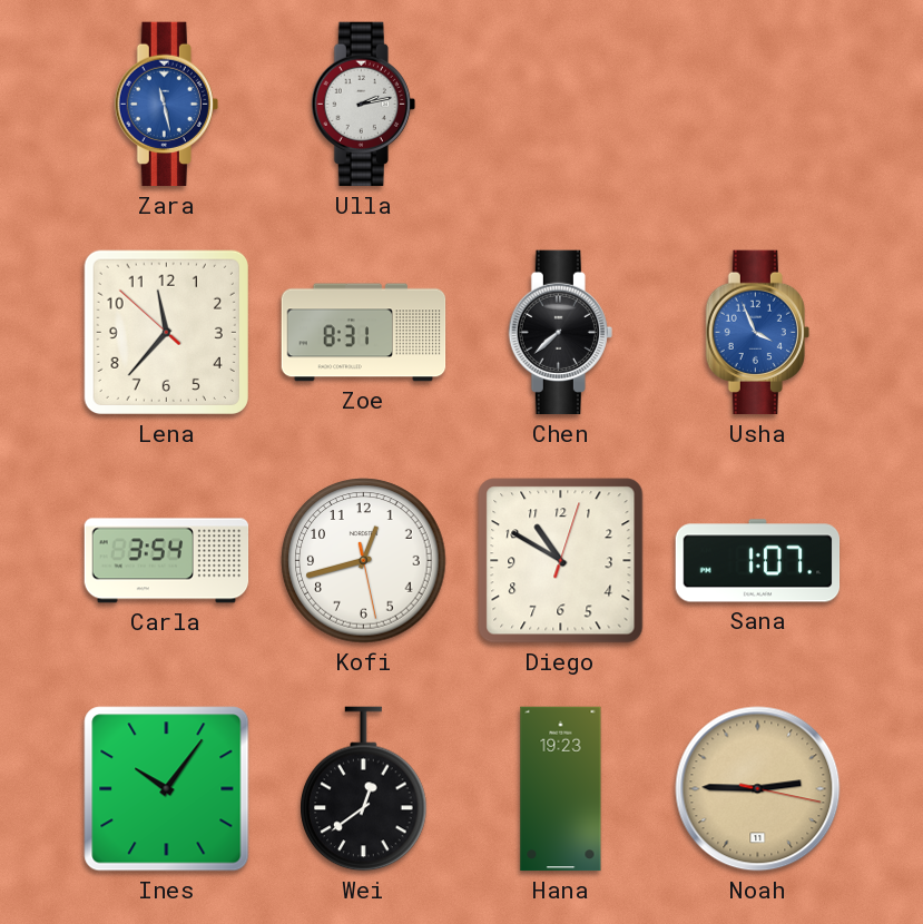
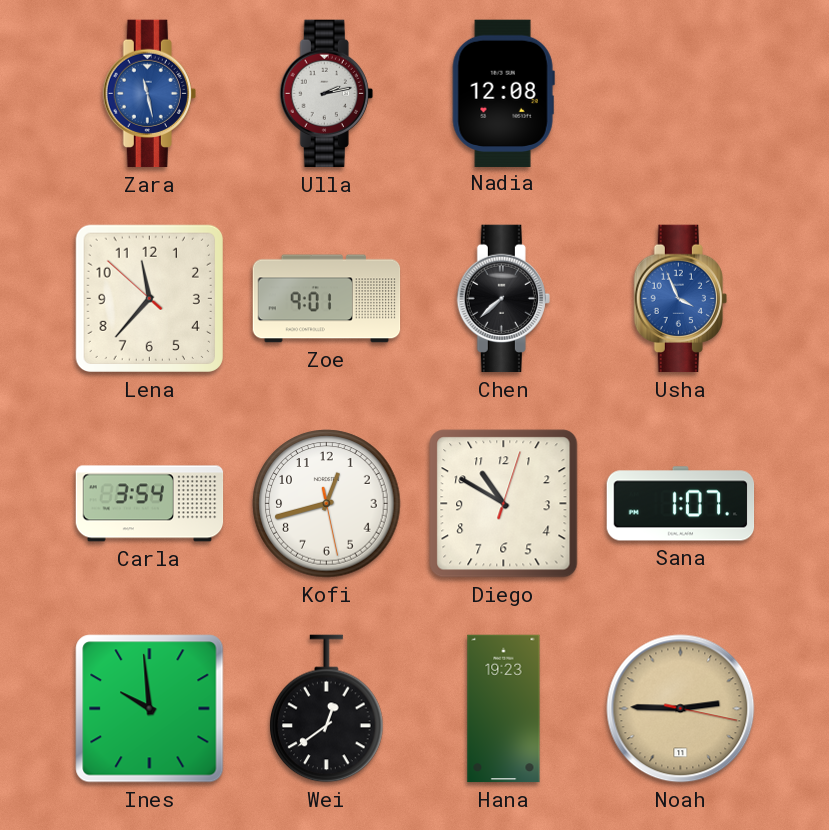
Nadia: none -> 12:08
Zoe: 8:31 -> 9:01
Ines: 10:06 -> 9:59
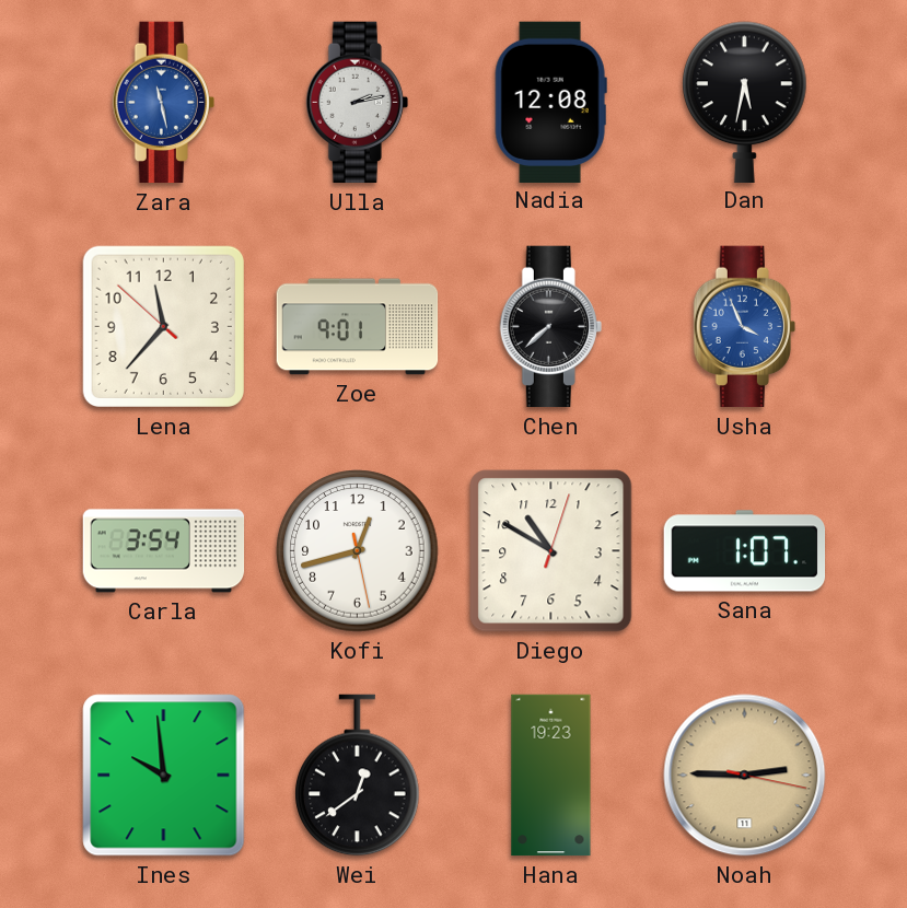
Dan: none -> 5:32
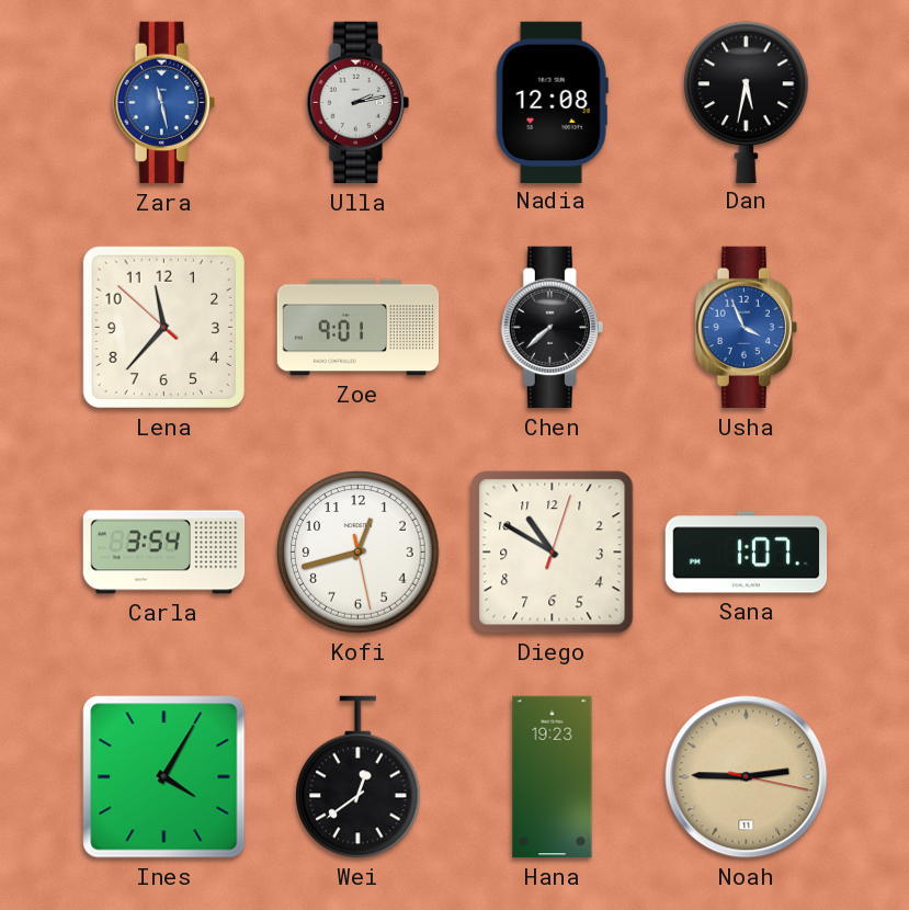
Ines: 9:59 -> 4:05
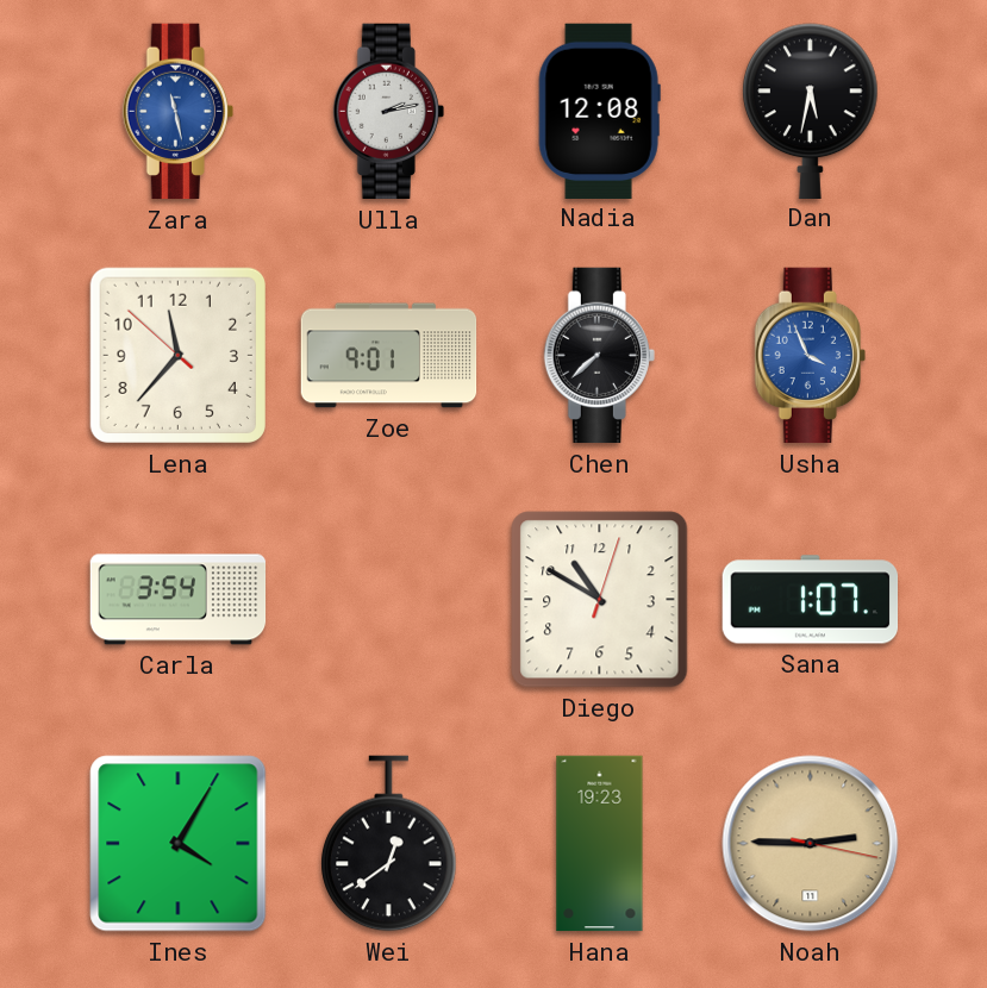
Kofi: 12:42 -> none
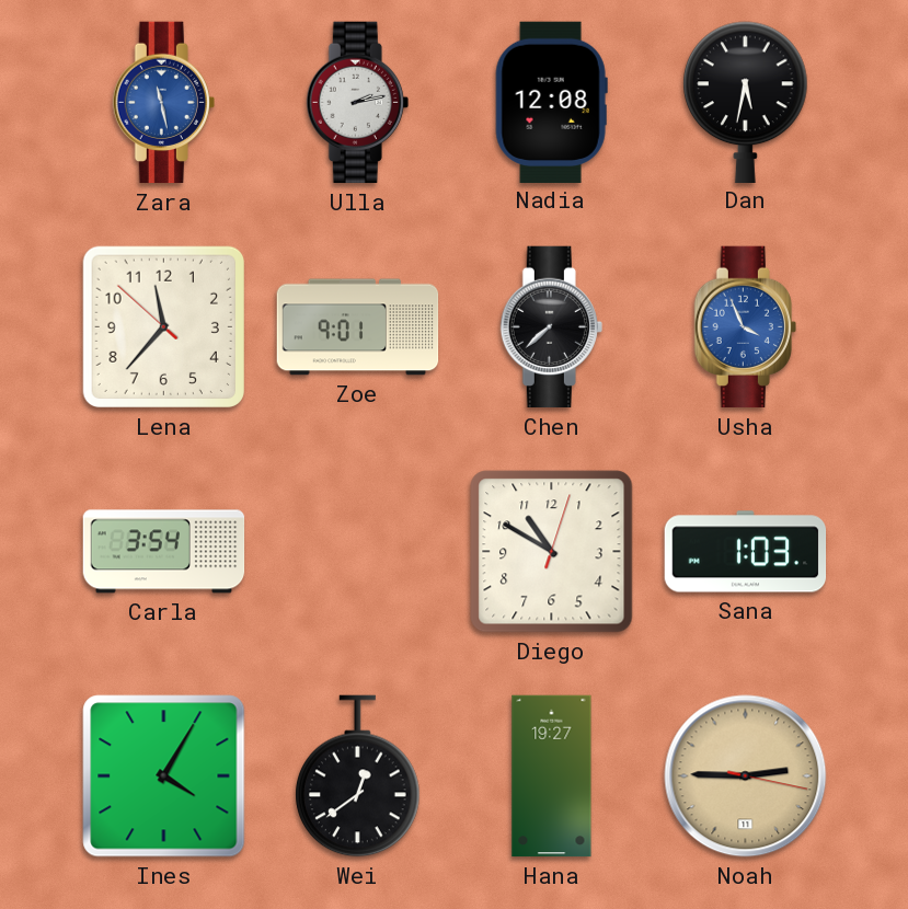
Sana: 1:07 -> 1:03
Hana: 19:23 -> 19:27
